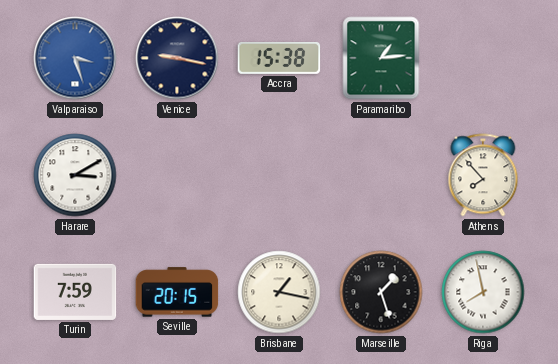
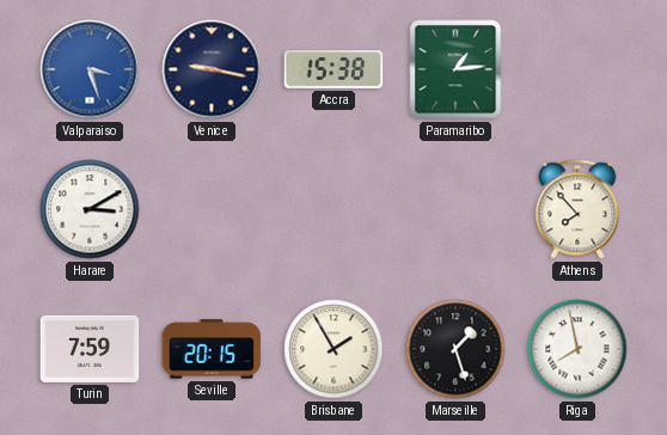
Brisbane: 1:17 -> 1:55
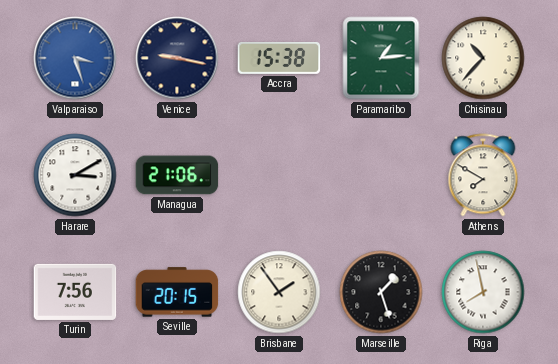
Chisinau: none -> 10:37
Managua: none -> 21:06
Athens: 7:53 -> 7:50
Turin: 7:59 -> 7:56
Brisbane: 1:55 -> 1:54
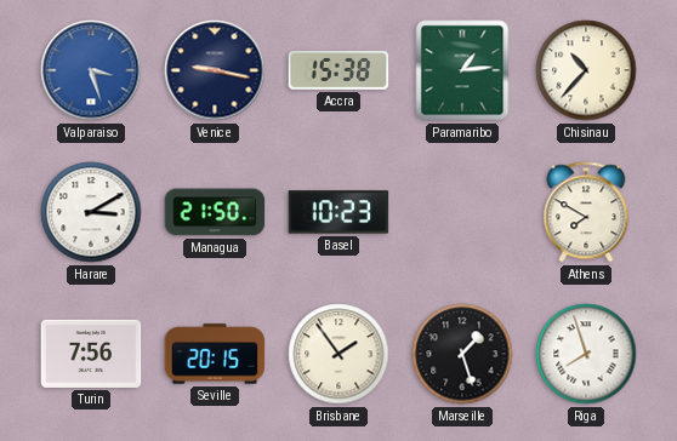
Managua: 21:06 -> 21:50
Basel: none -> 10:23
Riga: 7:58 -> 7:57
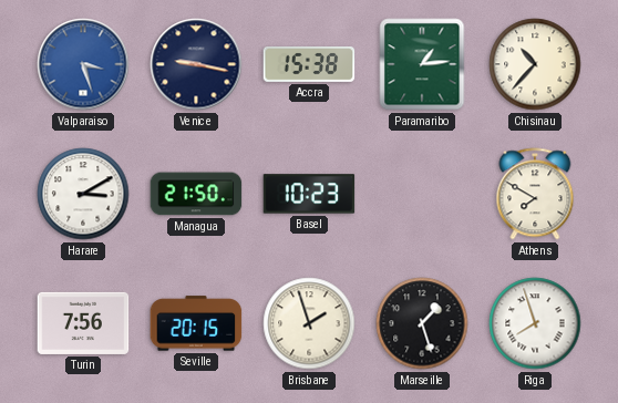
Brisbane: 1:54 -> 1:57
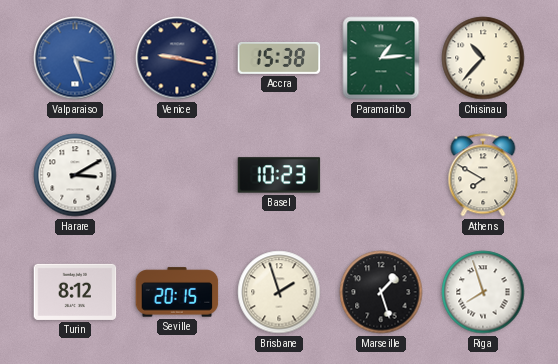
Managua: 21:50 -> none
Turin: 7:56 -> 8:12
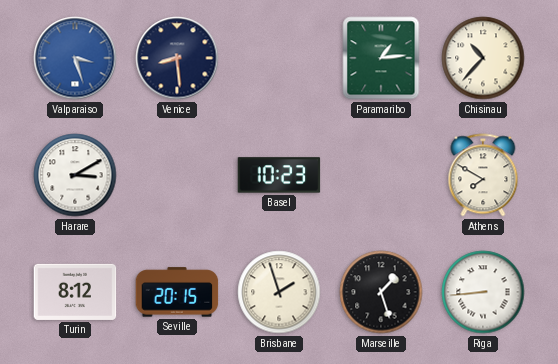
Venice: 9:17 -> 8:29
Accra: 15:38 -> none
Riga: 7:57 -> 8:44
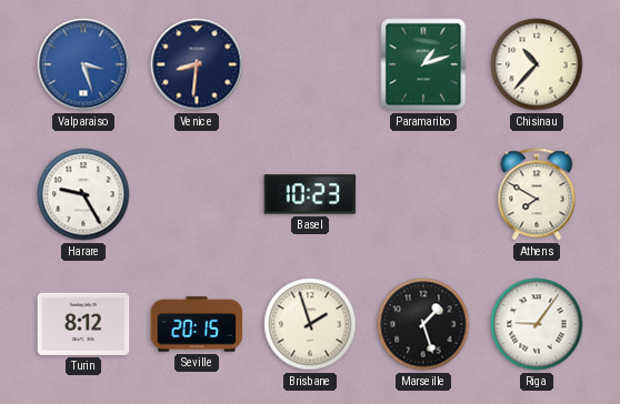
Venice: 8:29 -> 8:31
Paramaribo: 1:14 -> 1:12
Harare: 3:10 -> 9:25
Riga: 8:44 -> 9:06
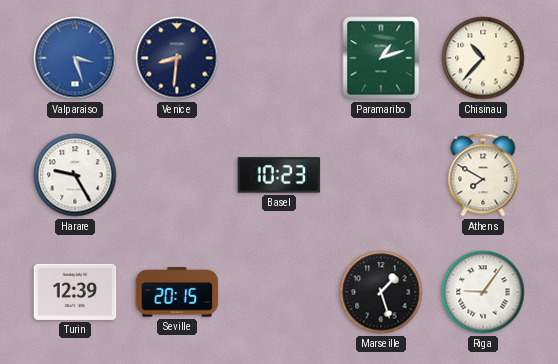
Turin: 8:12 -> 12:39
Brisbane: 1:57 -> none
